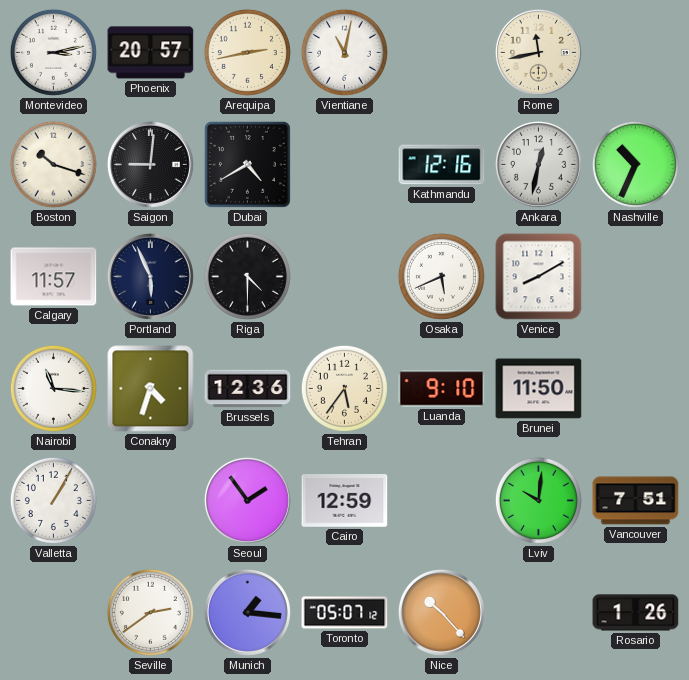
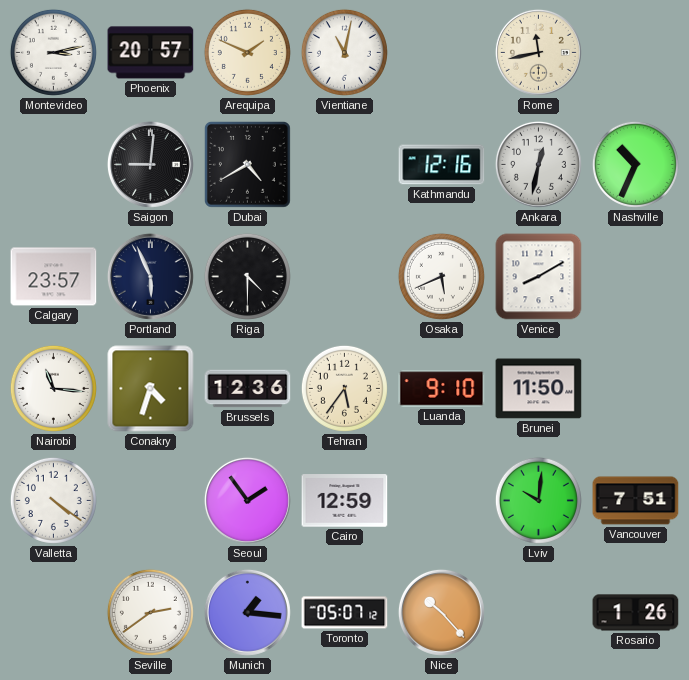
Arequipa: 2:43 -> 1:49
Boston: 10:18 -> none
Calgary: 11:57 -> 23:57
Valletta: 1:05 -> 4:21
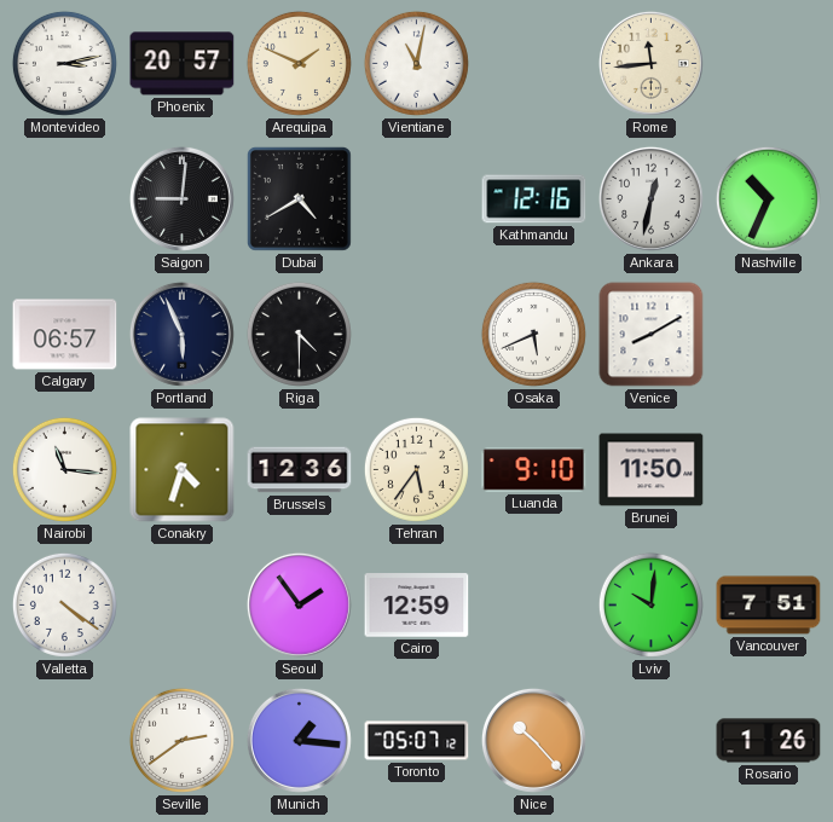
Rome: 11:43 -> 11:44
Calgary: 23:57 -> 06:57
